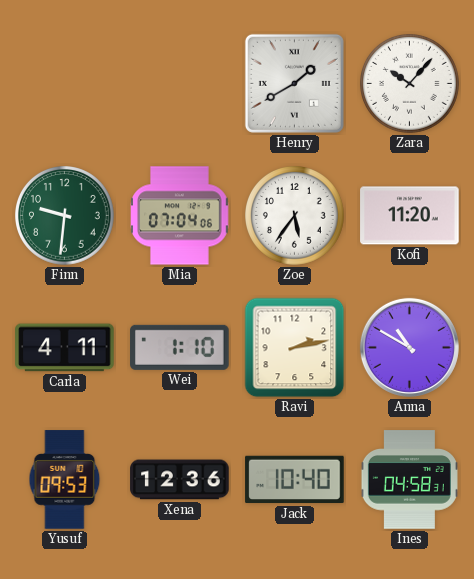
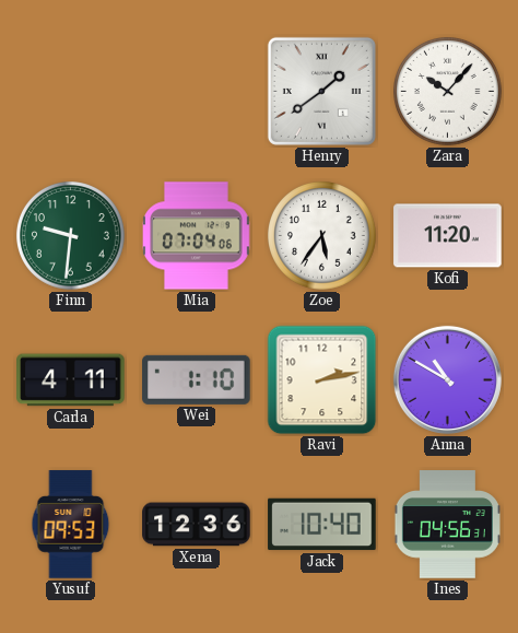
Henry: 1:40 -> 1:39
Ines: 04:58 -> 04:56
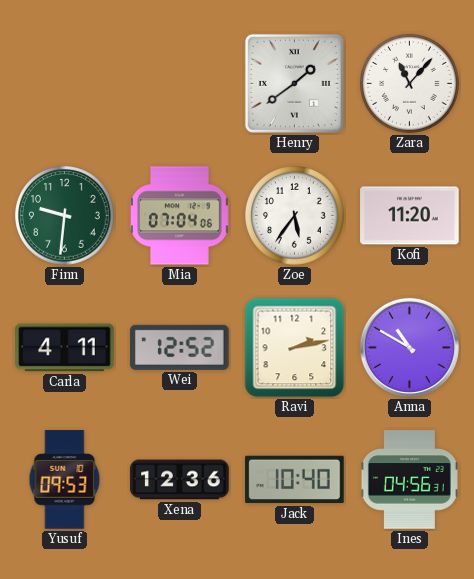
Zara: 10:07 -> 11:07
Wei: 1:10 -> 12:52
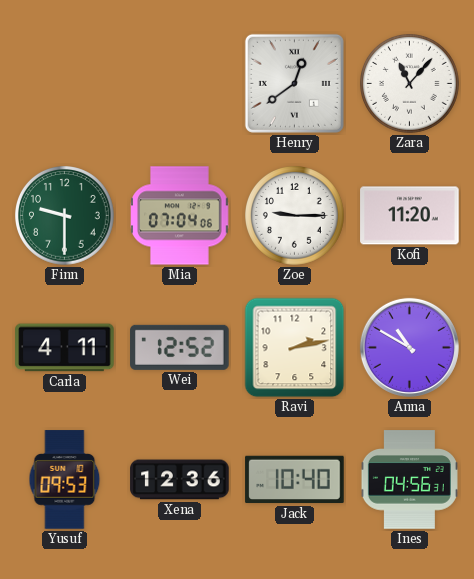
Henry: 1:39 -> 12:39
Finn: 9:31 -> 9:30
Zoe: 5:36 -> 9:15
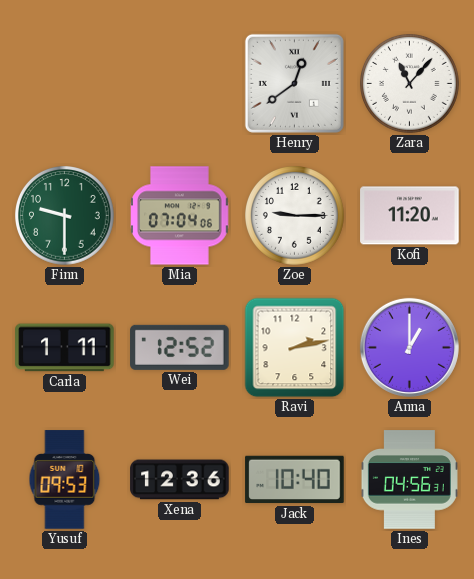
Carla: 4:11 -> 1:11
Anna: 10:50 -> 1:00
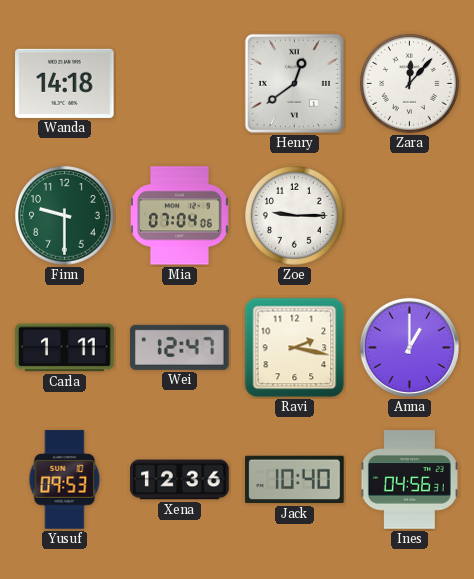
Wanda: none -> 14:18
Zara: 11:07 -> 12:07
Kofi: 11:20 -> none
Wei: 12:52 -> 12:47
Ravi: 2:13 -> 2:17
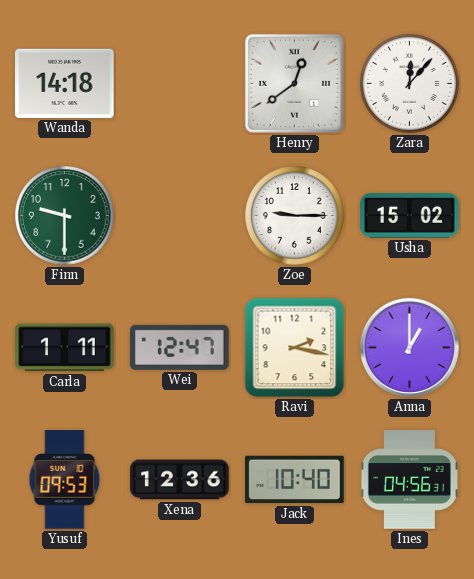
Mia: 07:04 -> none
Usha: none -> 15:02
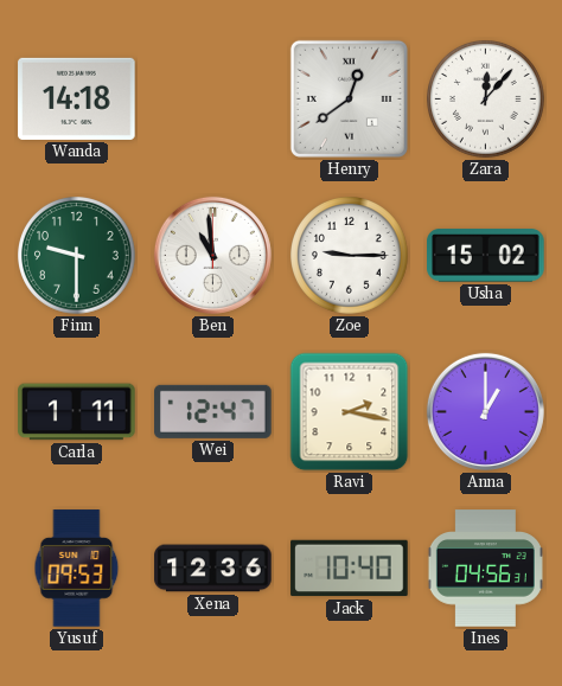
Ben: none -> 10:59
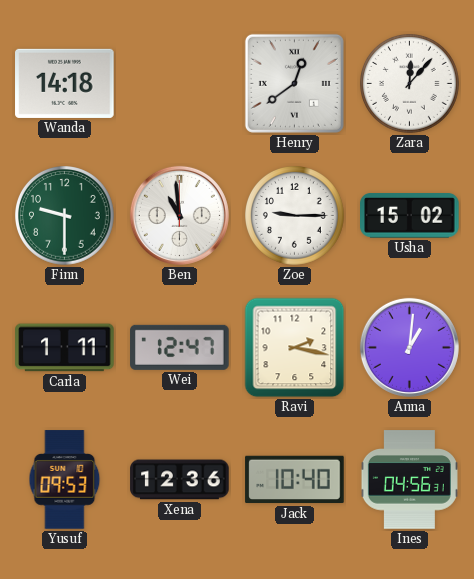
Anna: 1:00 -> 1:01
